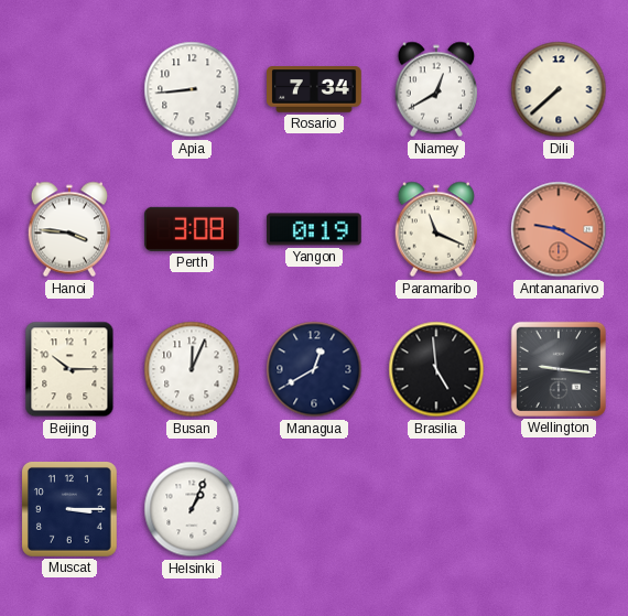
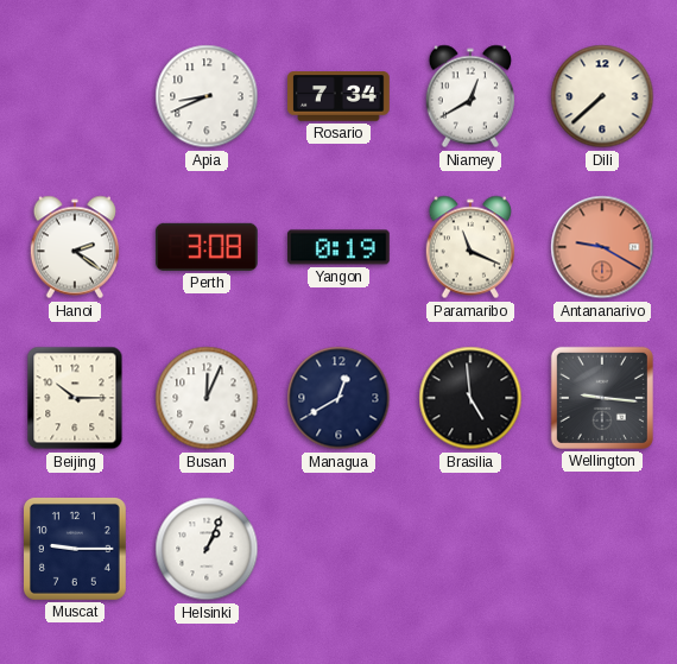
Apia: 8:44 -> 8:41
Hanoi: 3:46 -> 2:21
Muscat: 3:15 -> 9:15
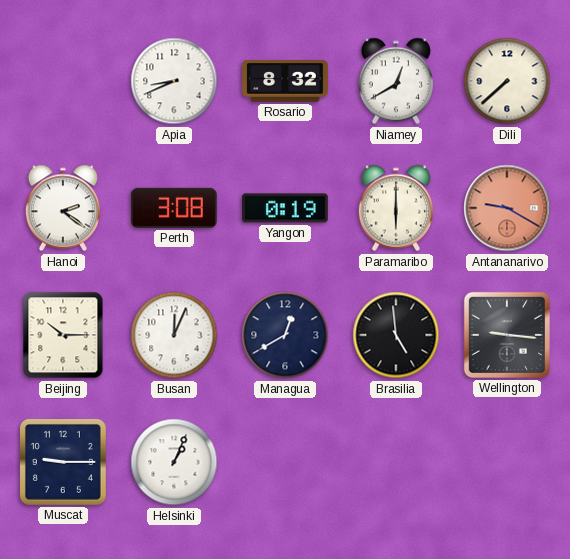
Rosario: 7:34 -> 8:32
Paramaribo: 11:19 -> 6:00
